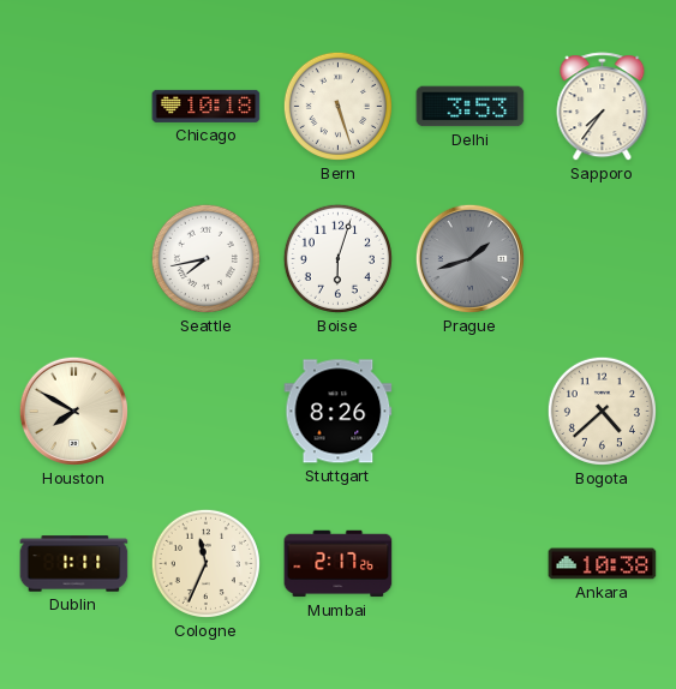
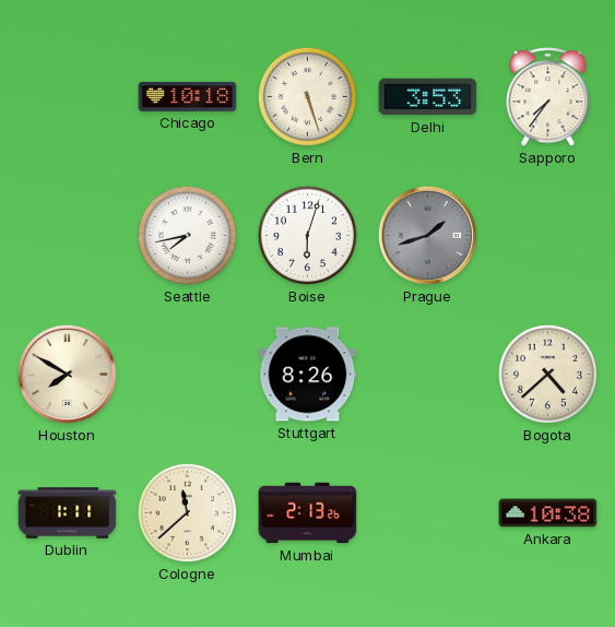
Cologne: 11:34 -> 11:38
Mumbai: 2:17 -> 2:13
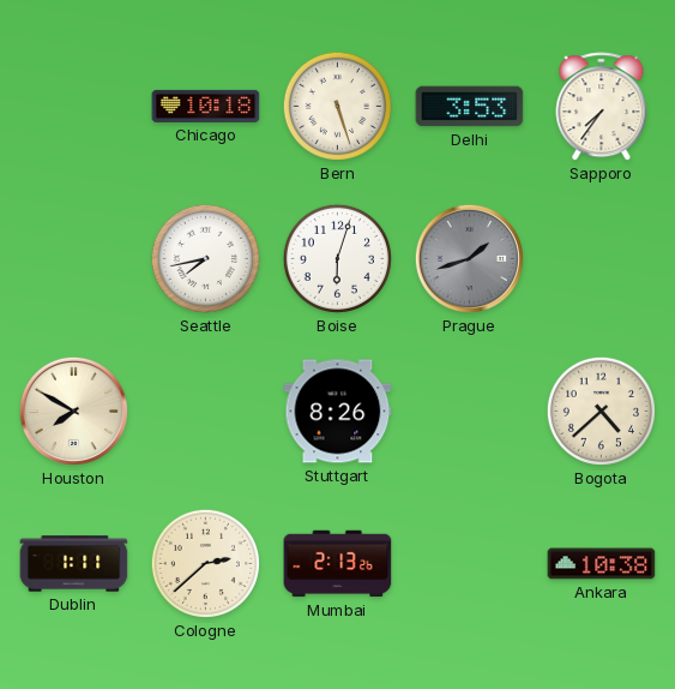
Cologne: 11:38 -> 2:38
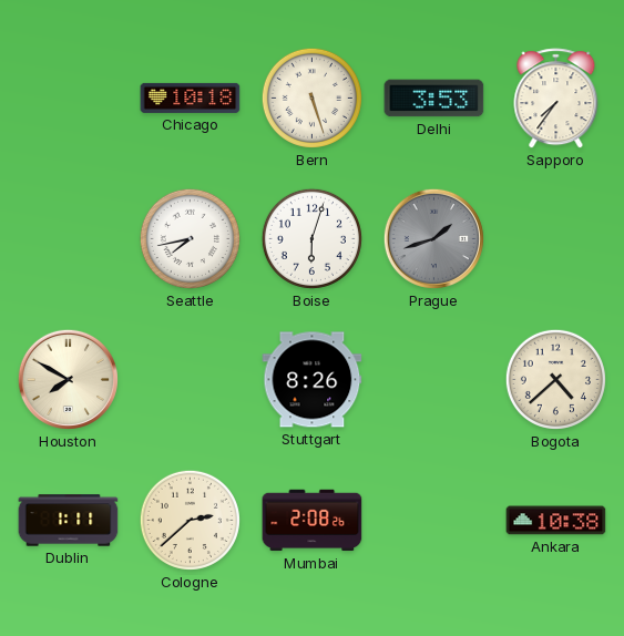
Mumbai: 2:13 -> 2:08
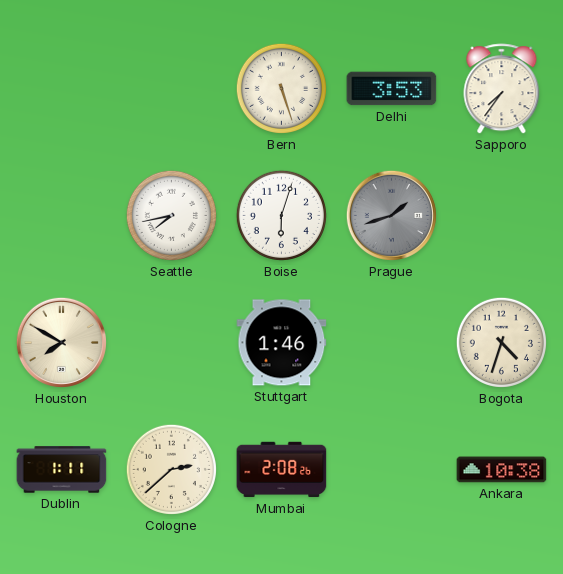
Chicago: 10:18 -> none
Stuttgart: 8:26 -> 1:46
Bogota: 4:38 -> 4:33
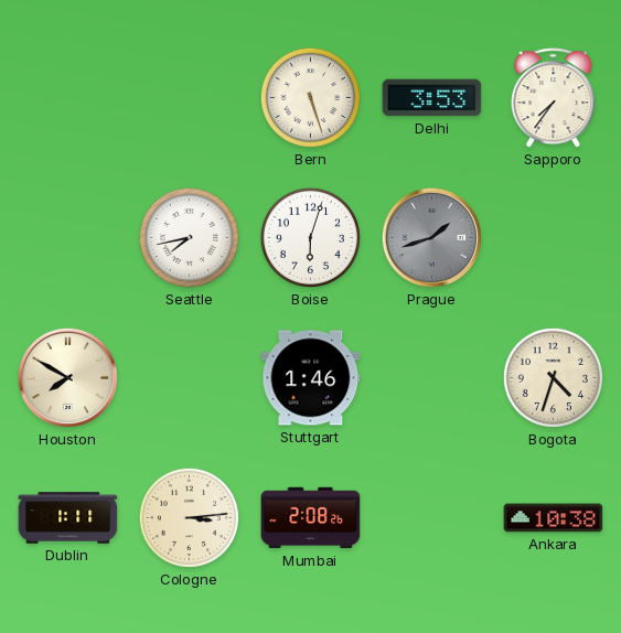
Cologne: 2:38 -> 3:14
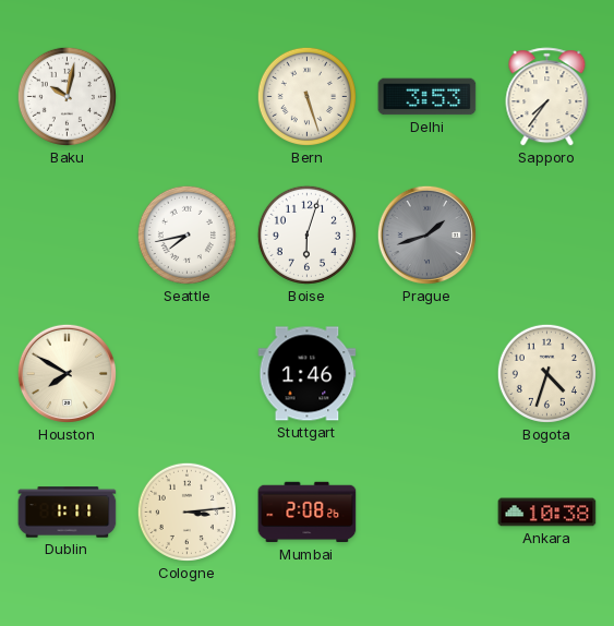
Baku: none -> 10:02
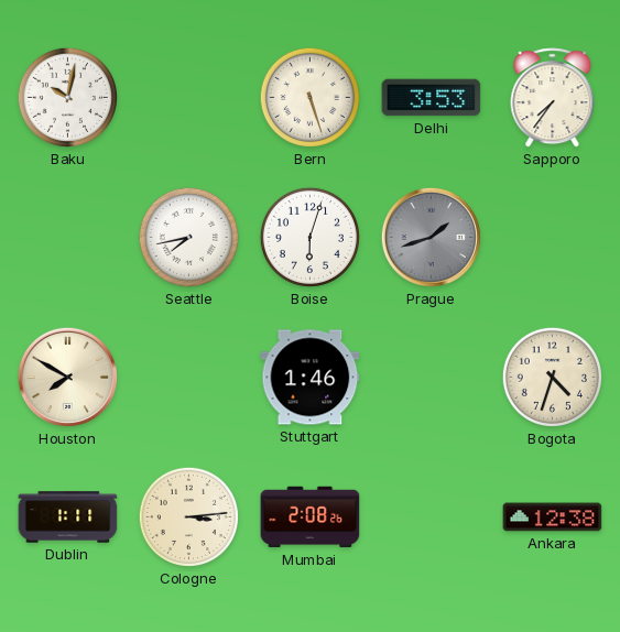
Ankara: 10:38 -> 12:38
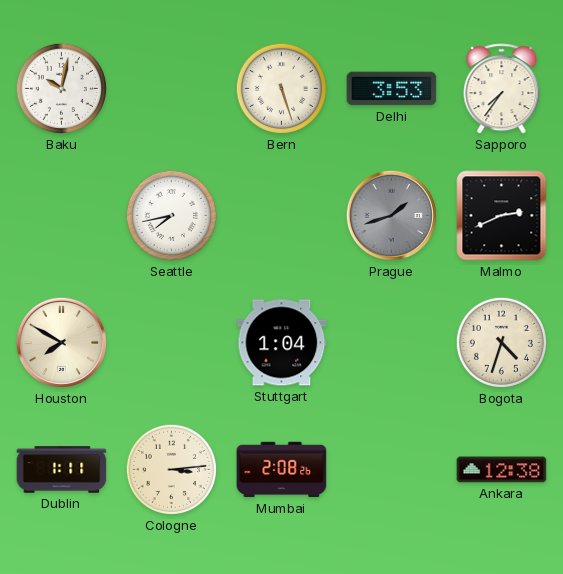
Boise: 6:03 -> none
Malmo: none -> 2:41
Stuttgart: 1:46 -> 1:04
